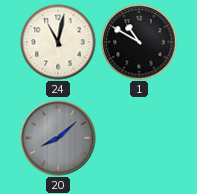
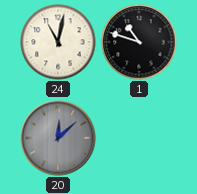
1: 10:50 -> 10:48
20: 8:08 -> 12:08
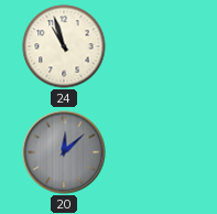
24: 11:02 -> 10:57
1: 10:48 -> none
